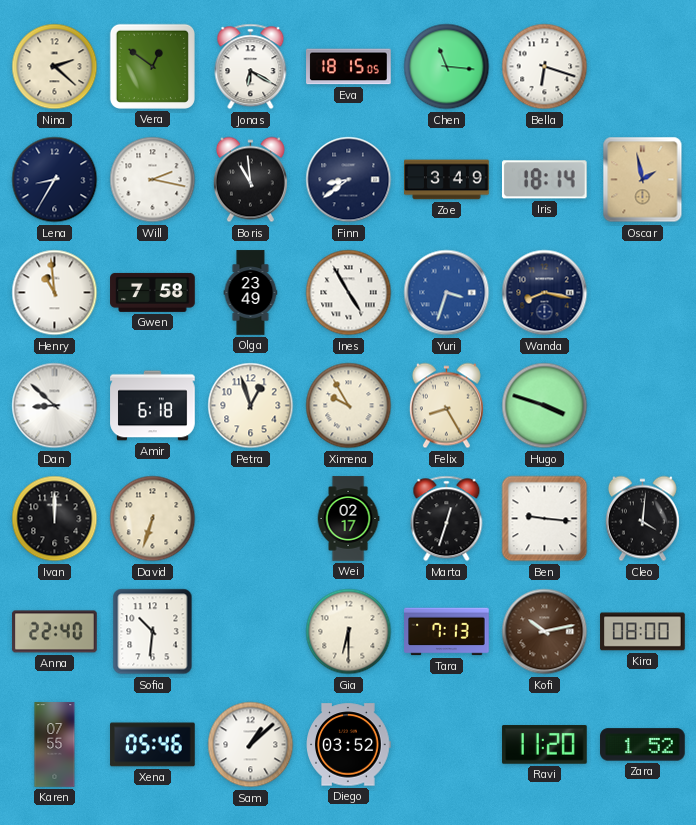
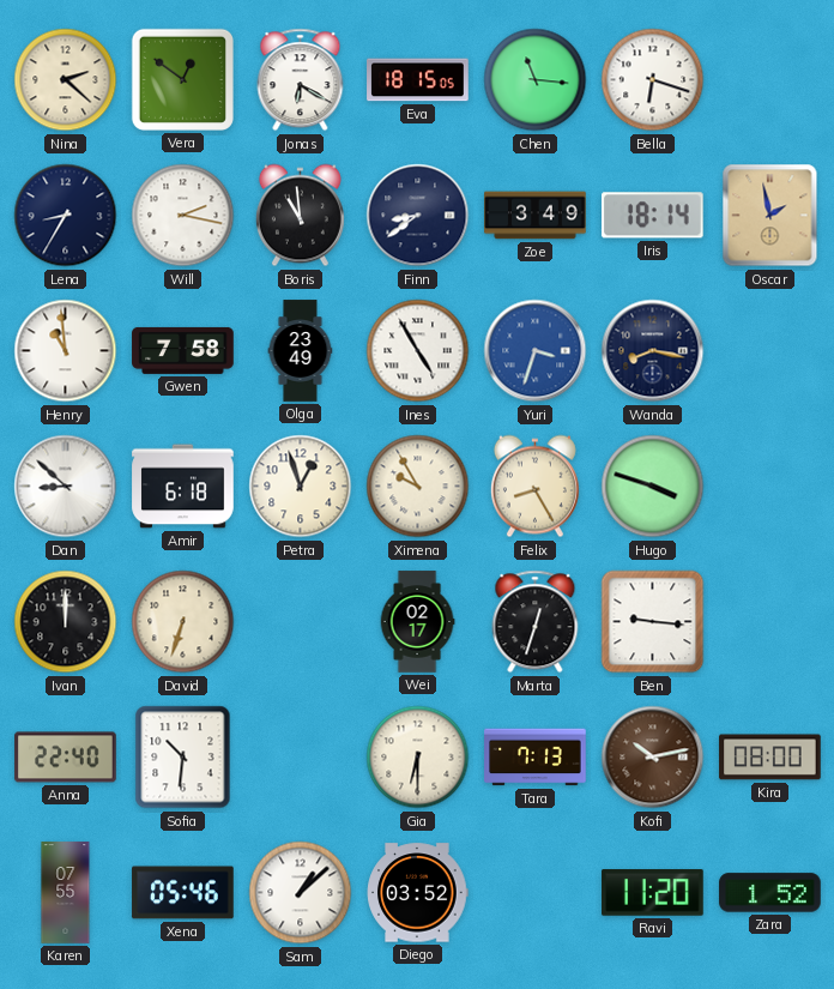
Cleo: 4:01 -> none
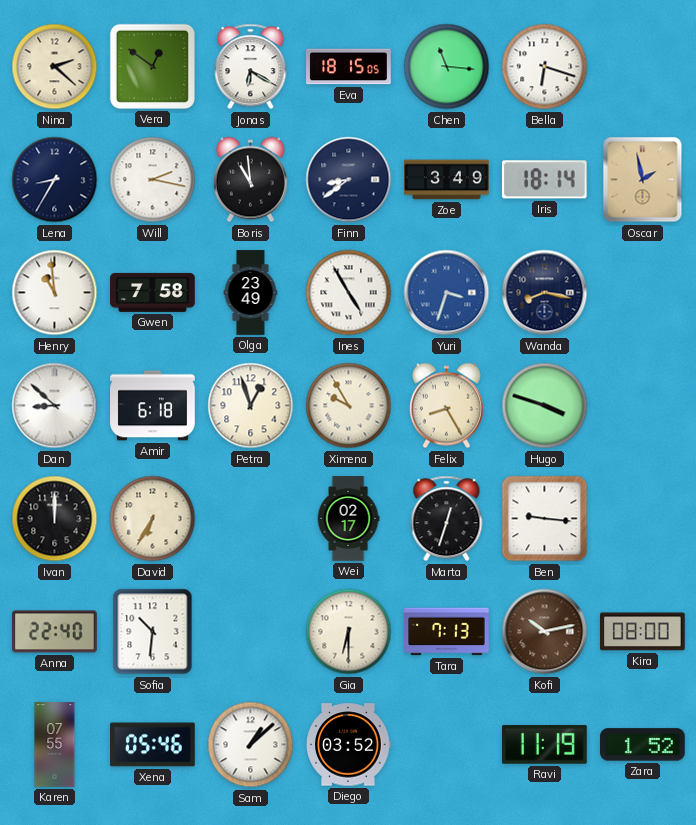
David: 6:33 -> 6:35
Ravi: 11:20 -> 11:19
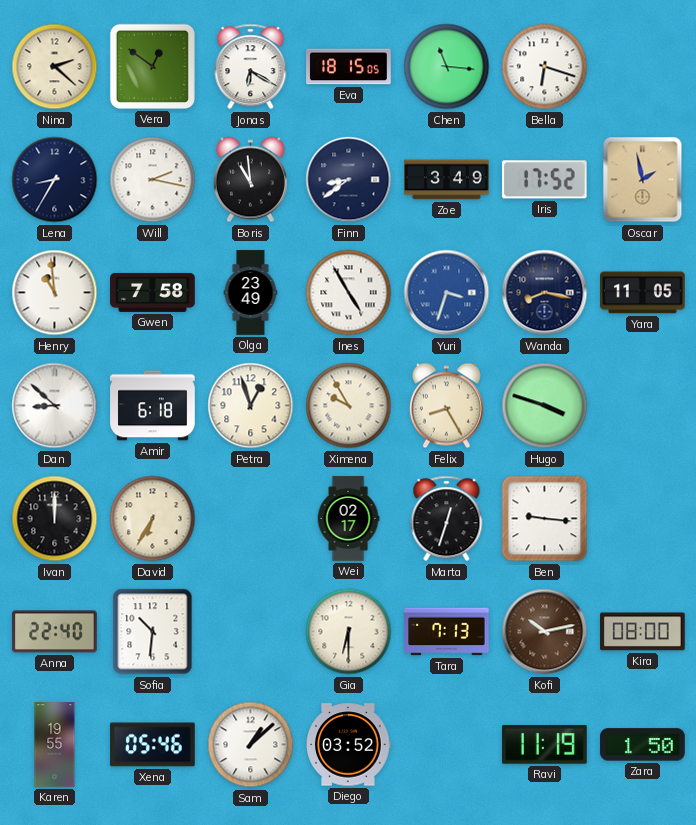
Iris: 18:14 -> 17:52
Yara: none -> 11:05
Karen: 07:55 -> 19:55
Zara: 1:52 -> 1:50
